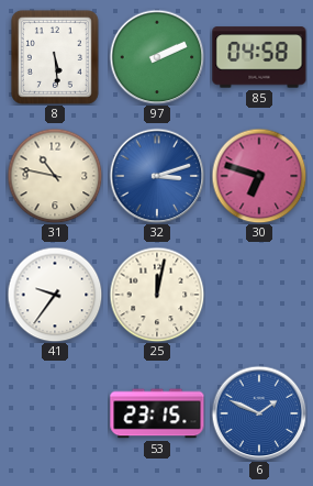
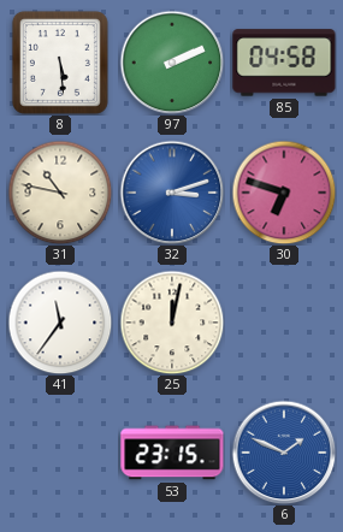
41: 9:36 -> 11:36
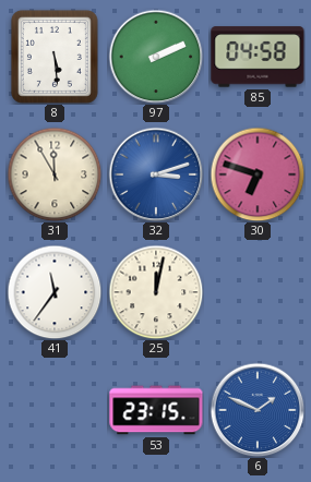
31: 10:47 -> 11:55
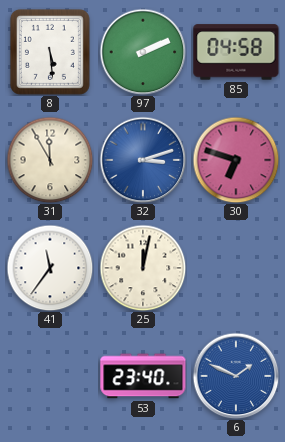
53: 23:15 -> 23:40
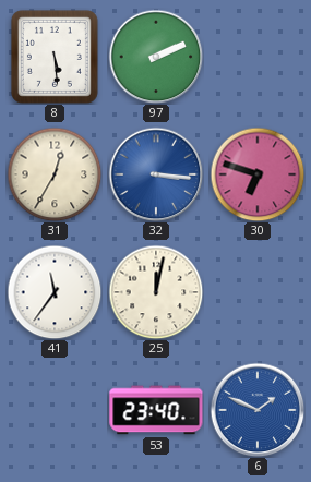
85: 04:58 -> none
31: 11:55 -> 12:35
32: 3:12 -> 3:16
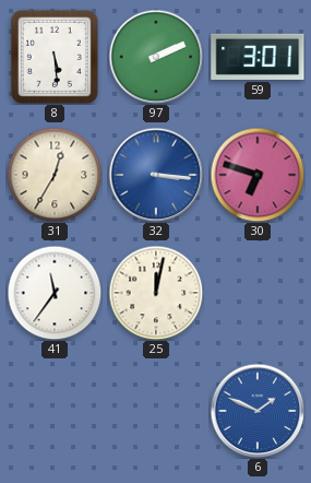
59: none -> 3:01
53: 23:40 -> none
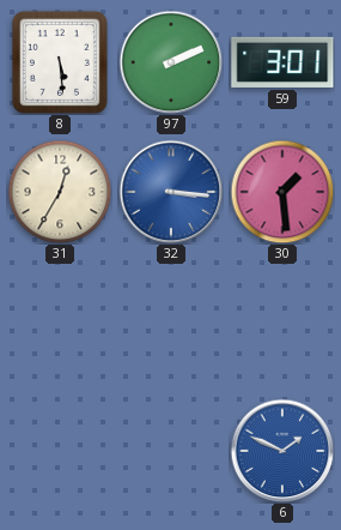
30: 6:48 -> 1:29
41: 11:36 -> none
25: 12:02 -> none
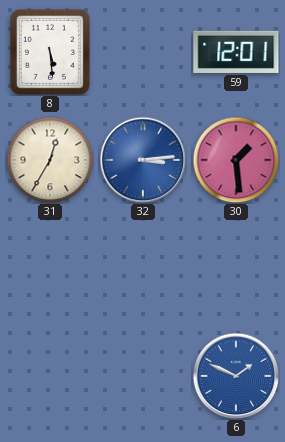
97: 2:11 -> none
59: 3:01 -> 12:01
32: 3:16 -> 3:14
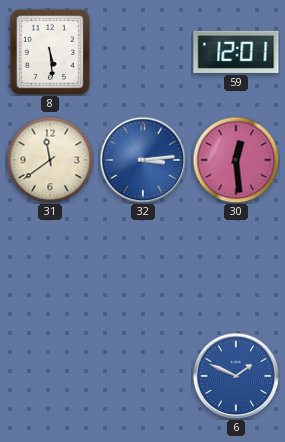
31: 12:35 -> 11:39
30: 1:29 -> 12:29
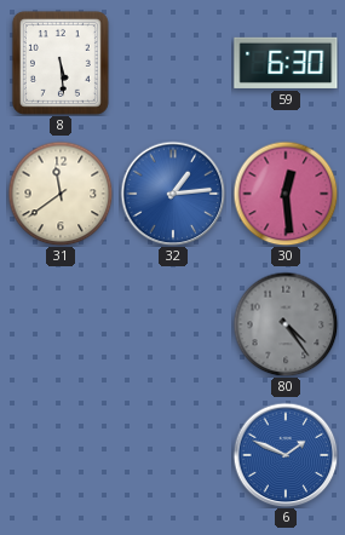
59: 12:01 -> 6:30
32: 3:14 -> 1:14
80: none -> 4:24
